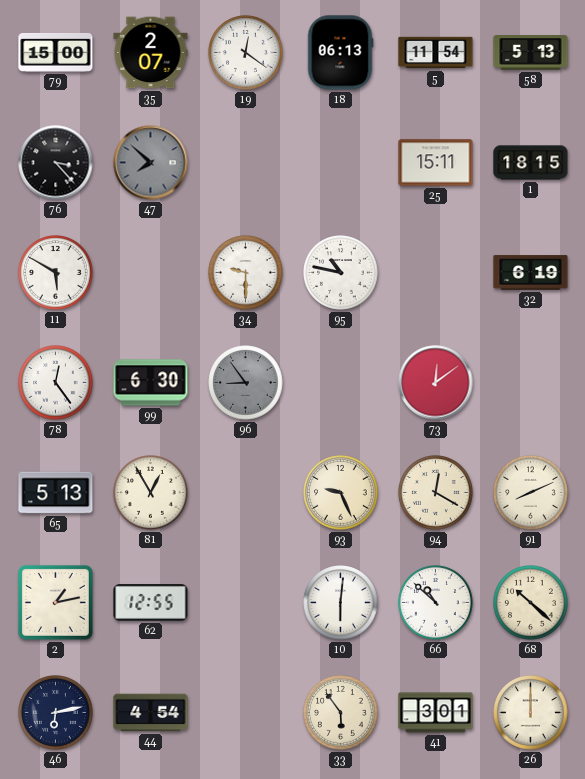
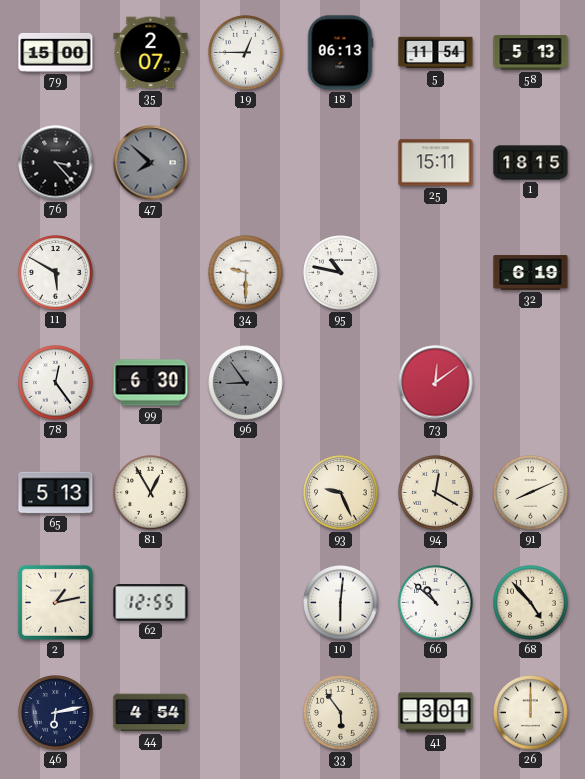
19: 12:21 -> 12:45
68: 10:22 -> 4:53
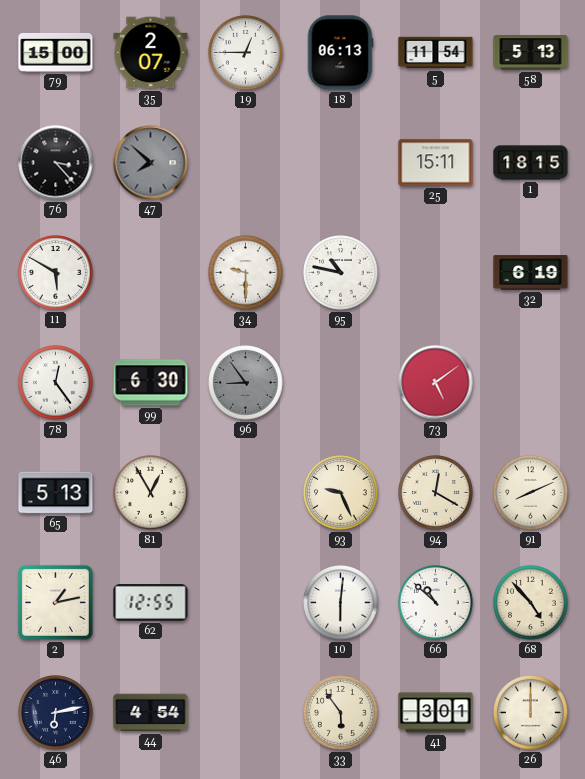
73: 12:09 -> 5:09
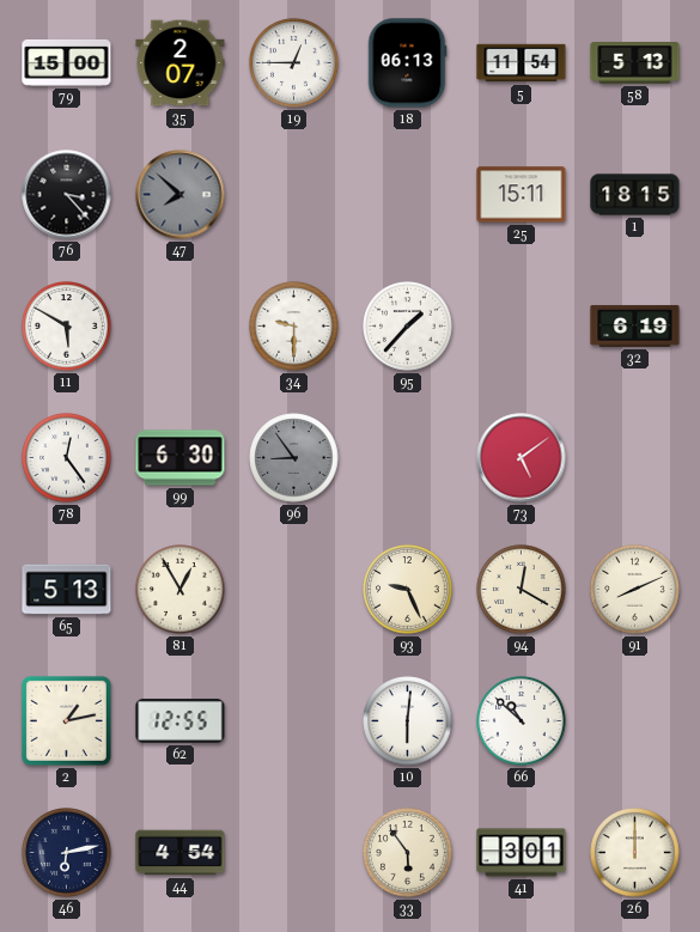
95: 10:47 -> 1:37
68: 4:53 -> none
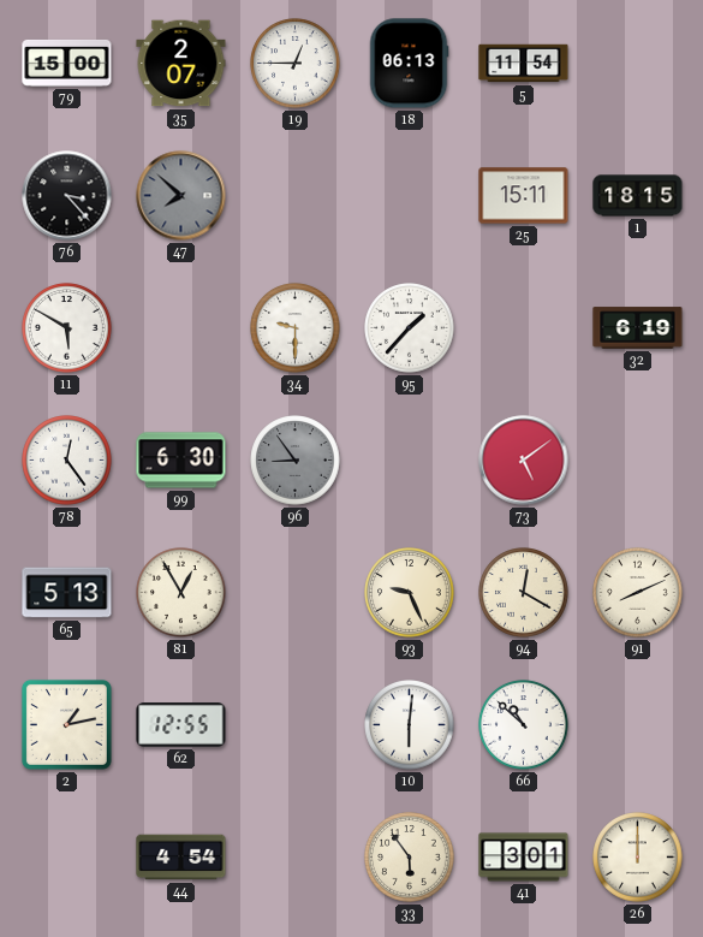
58: 5:13 -> none
46: 6:13 -> none
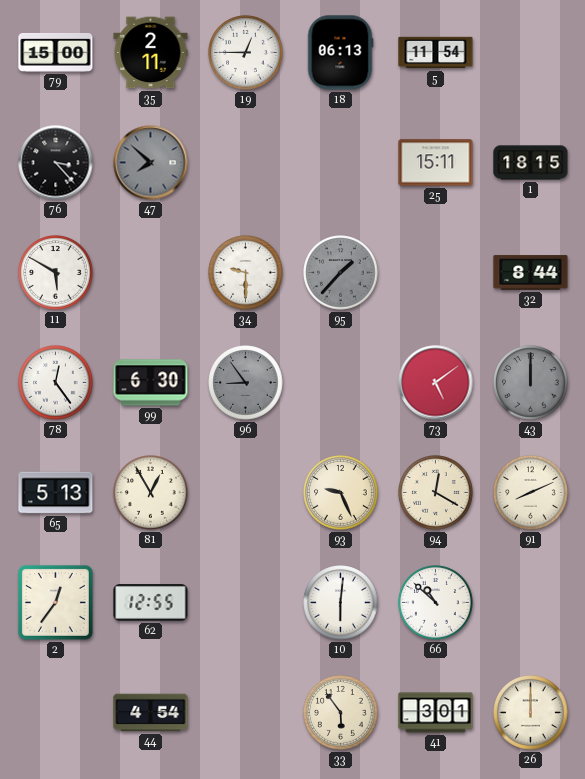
35: 2:07 -> 2:11
95 dial: white -> grey
32: 6:19 -> 8:44
43: none -> 12:00
2: 1:13 -> 12:36
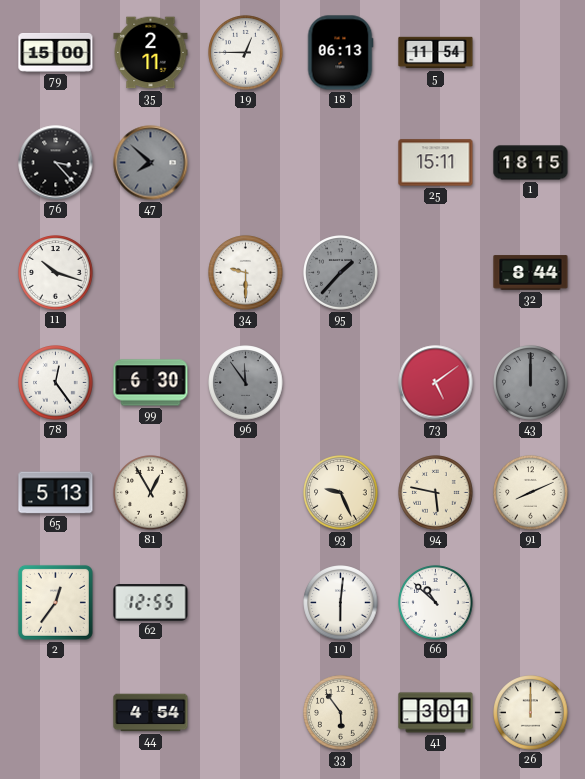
11: 5:50 -> 10:18
96: 8:54 -> 11:54
94: 12:20 -> 5:47
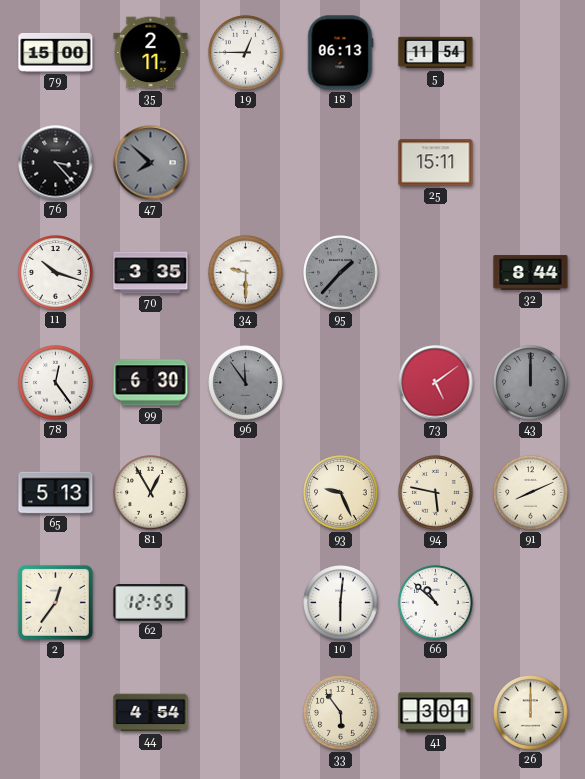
1: 18:15 -> none
70: none -> 3:35
